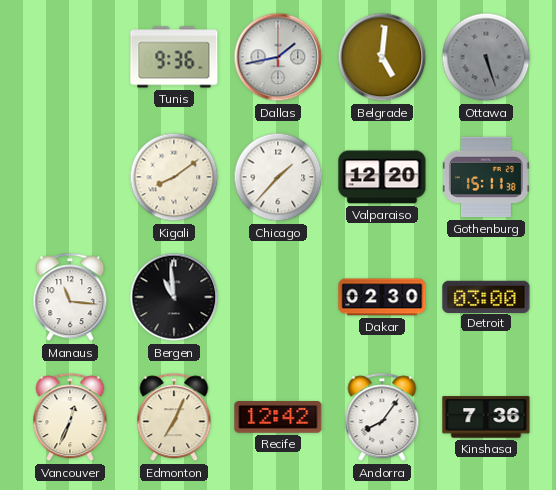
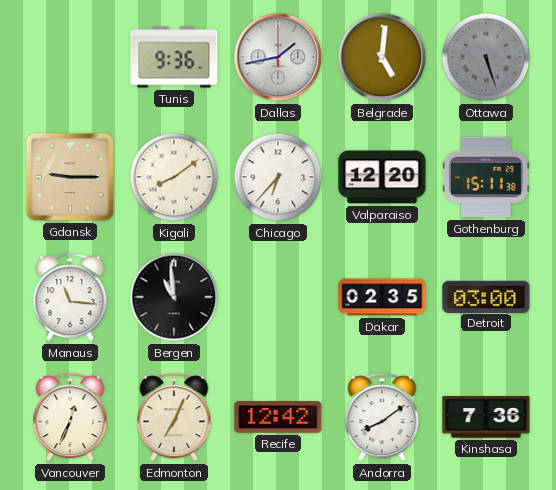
Gdansk: none -> 9:15
Chicago: 1:37 -> 6:37
Dakar: 02:30 -> 02:35
Andorra: 8:06 -> 8:09
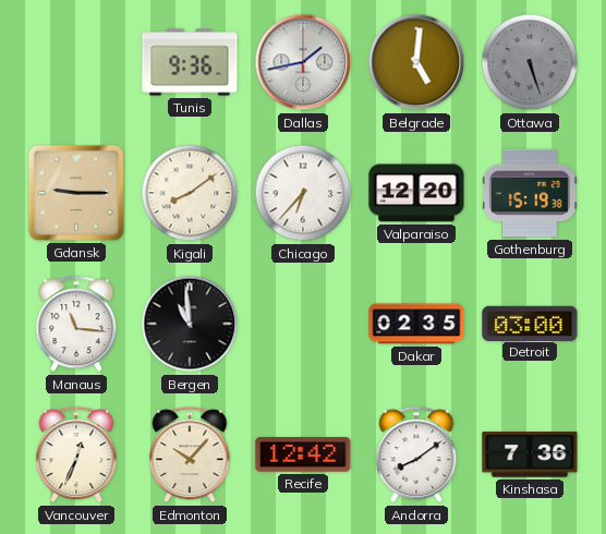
Gothenburg: 15:11 -> 15:19
Edmonton: 7:04 -> 10:07
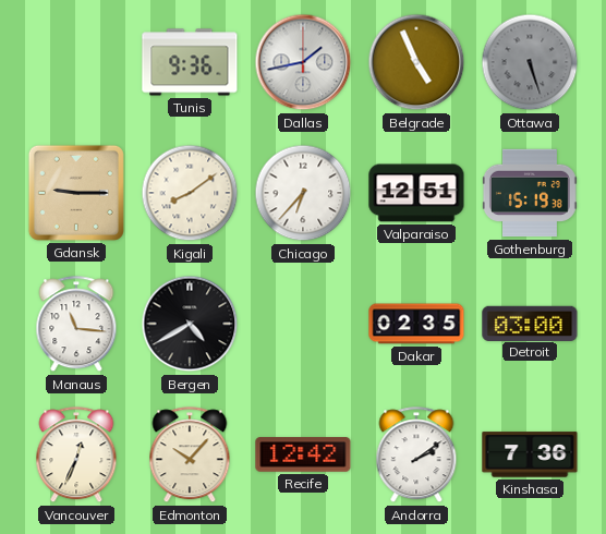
Belgrade: 5:01 -> 4:56
Valparaiso: 12:20 -> 12:51
Bergen: 10:59 -> 4:40
Andorra: 8:09 -> 2:09
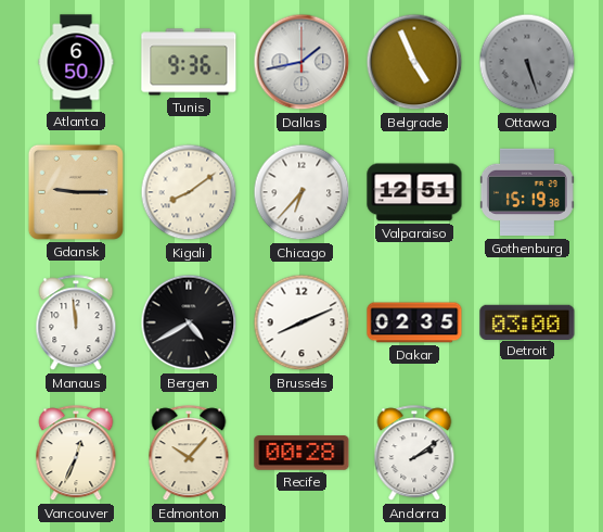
Atlanta: none -> 6:50
Manaus: 11:16 -> 11:59
Brussels: none -> 8:11
Recife: 12:42 -> 00:28
Kinshasa: 7:36 -> none
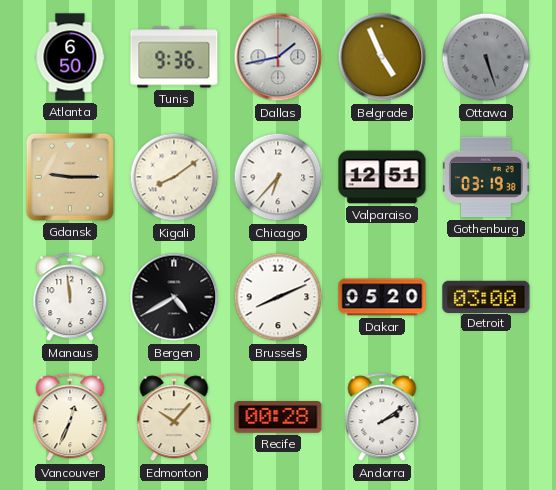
Gothenburg: 15:19 -> 03:19
Dakar: 02:35 -> 05:20
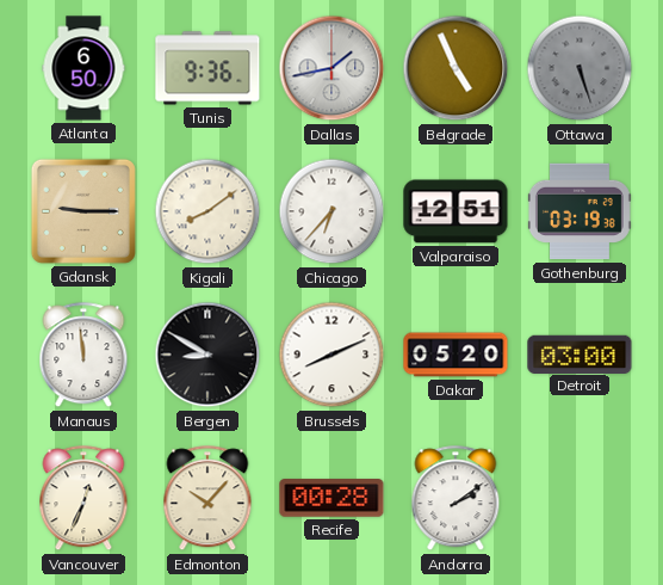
Bergen: 4:40 -> 8:50
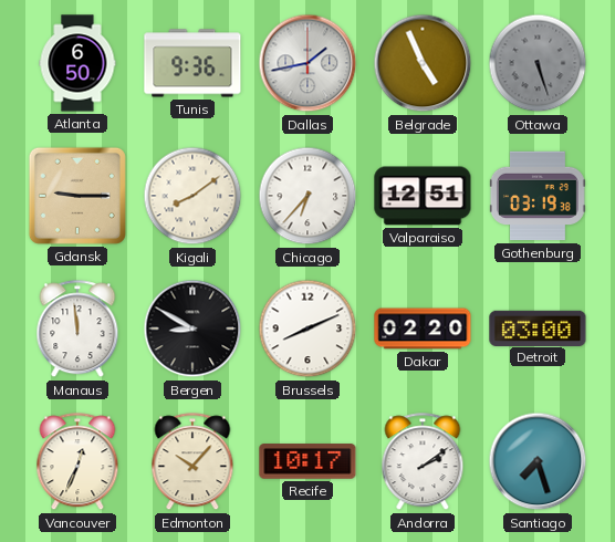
Dakar: 05:20 -> 02:20
Recife: 00:28 -> 10:17
Santiago: none -> 7:27
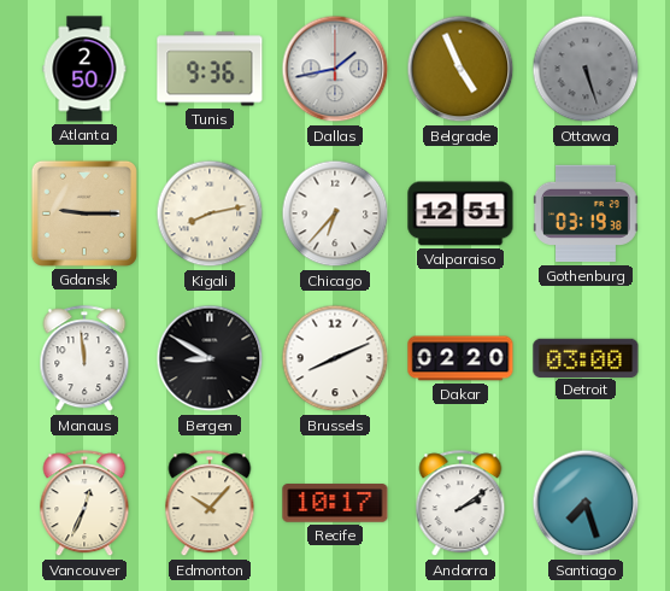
Atlanta: 6:50 -> 2:50
Kigali: 8:09 -> 8:13
